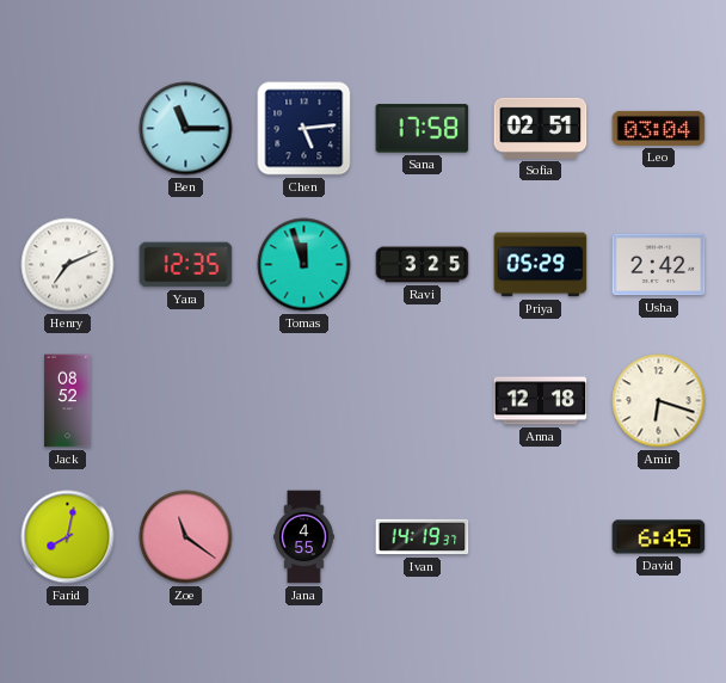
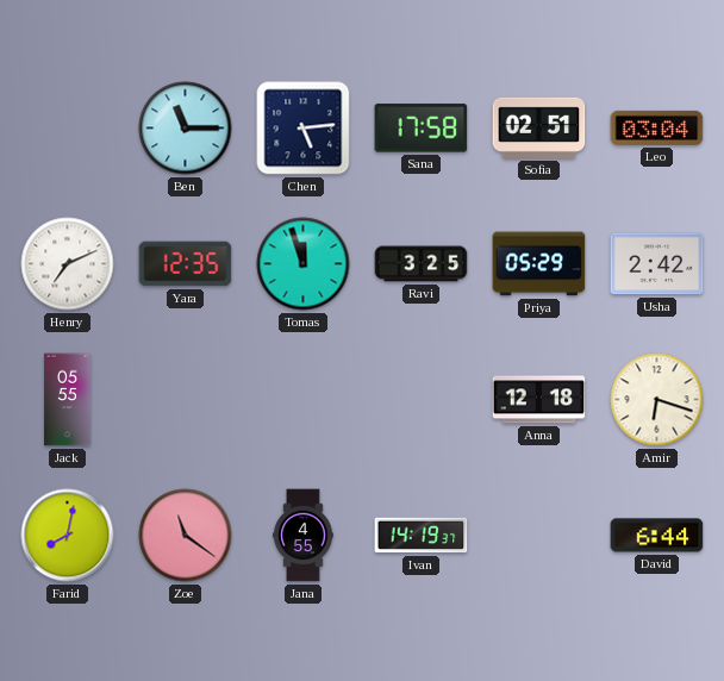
Jack: 08:52 -> 05:55
David: 6:45 -> 6:44
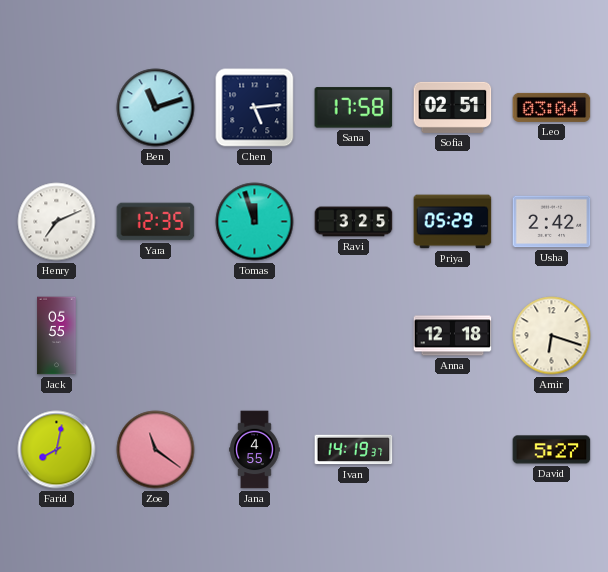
Ben: 11:15 -> 11:12
David: 6:44 -> 5:27
